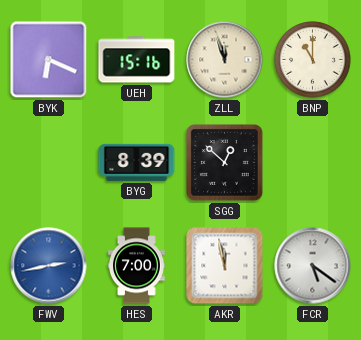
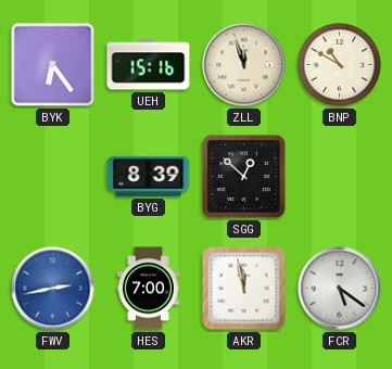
BYK: 6:19 -> 6:24
BNP: 11:00 -> 10:50
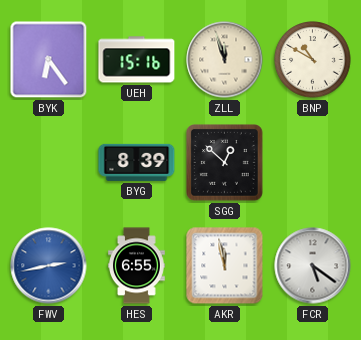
HES: 7:00 -> 6:55
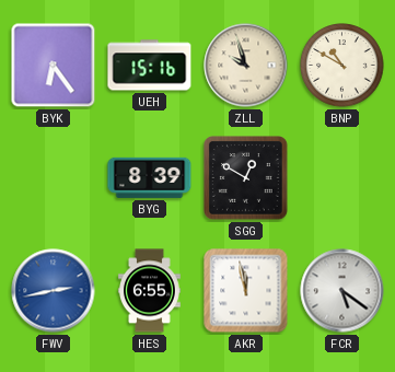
ZLL: 11:57 -> 9:57
SGG: 12:52 -> 12:50
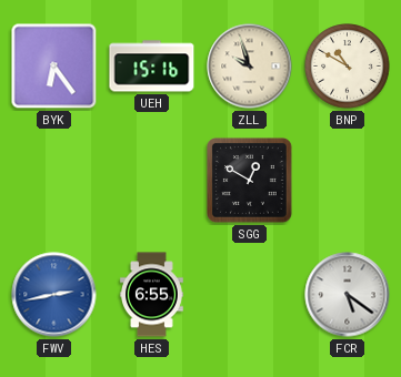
BYG: 8:39 -> none
AKR: 11:58 -> none
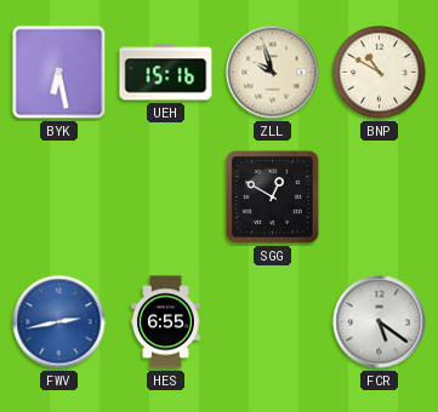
BYK: 6:24 -> 6:28
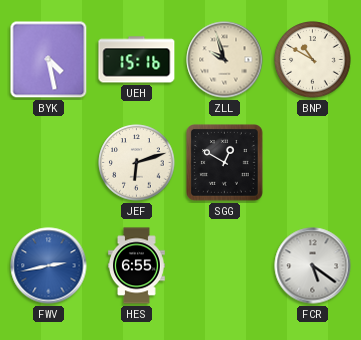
BYK: 6:28 -> 4:28
JEF: none -> 6:12
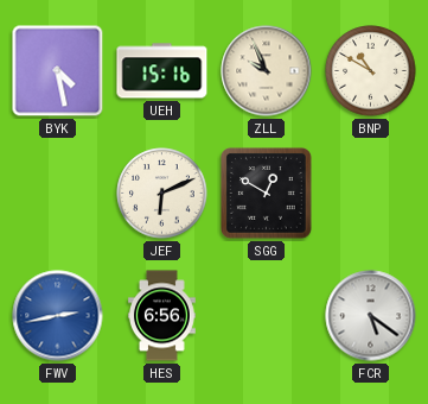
ZLL: 9:57 -> 9:56
JEF: 6:12 -> 6:11
HES: 6:55 -> 6:56
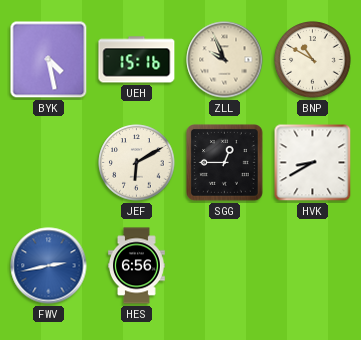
JEF: 6:11 -> 6:10
SGG: 12:50 -> 12:45
HVK: none -> 8:40
FCR: 5:21 -> none
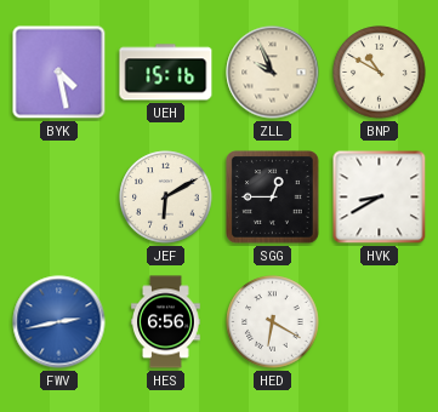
HED: none -> 6:20
